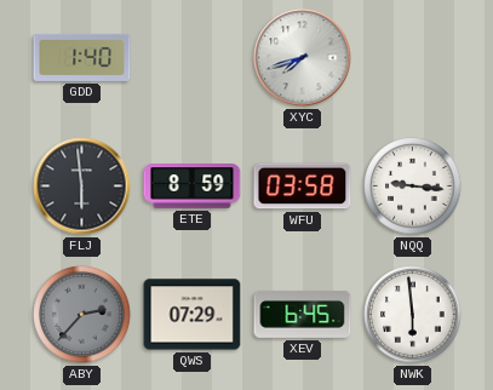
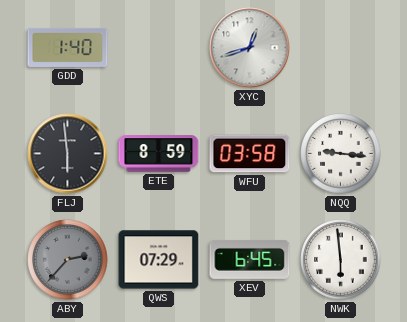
XYC: 7:42 -> 12:42
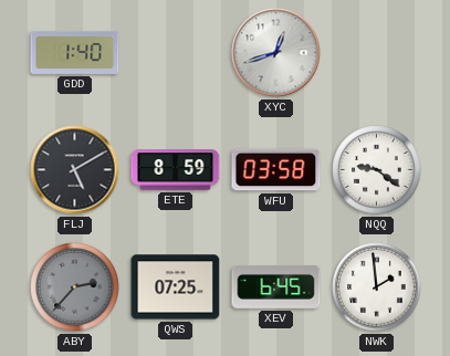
FLJ: 5:59 -> 5:10
NQQ: 9:16 -> 9:21
QWS: 07:29 -> 07:25
NWK: 5:59 -> 1:59
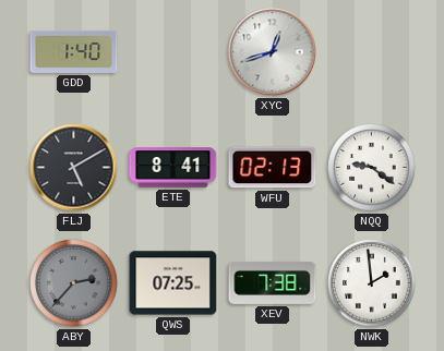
ETE: 8:59 -> 8:41
WFU: 03:58 -> 02:13
XEV: 6:45 -> 7:38
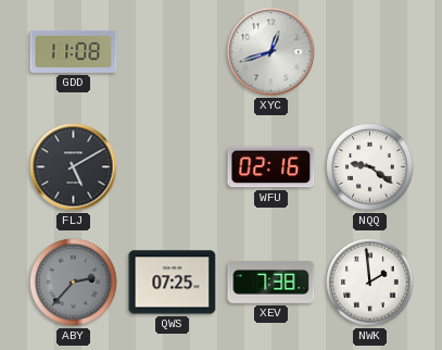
GDD: 1:40 -> 11:08
ETE: 8:41 -> none
WFU: 02:13 -> 02:16
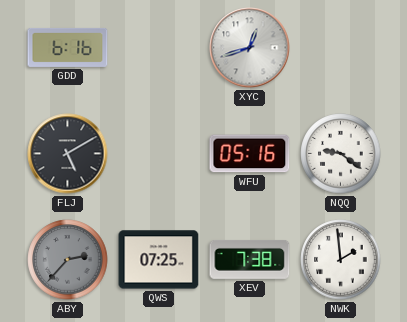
GDD: 11:08 -> 6:16
WFU: 02:16 -> 05:16
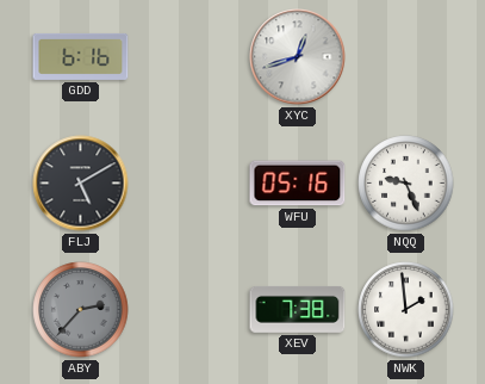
NQQ: 9:21 -> 9:26
QWS: 07:25 -> none
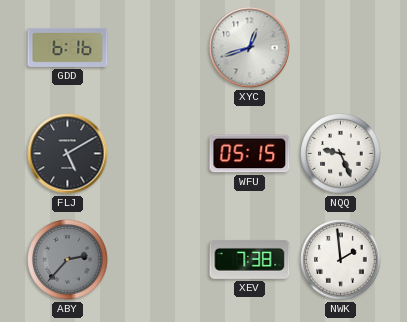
WFU: 05:16 -> 05:15
